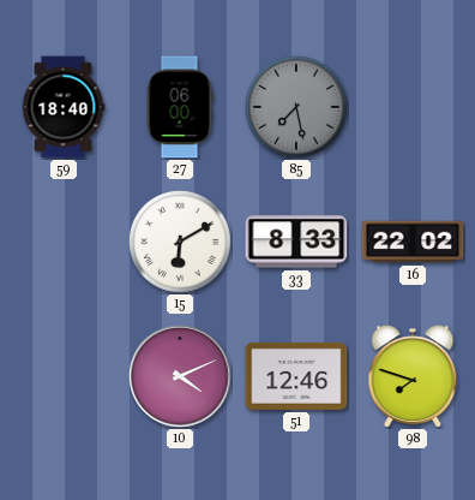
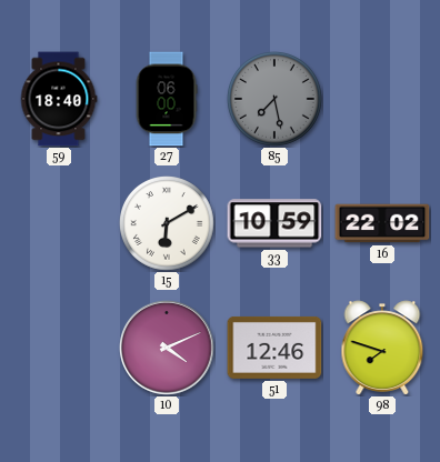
33: 8:33 -> 10:59
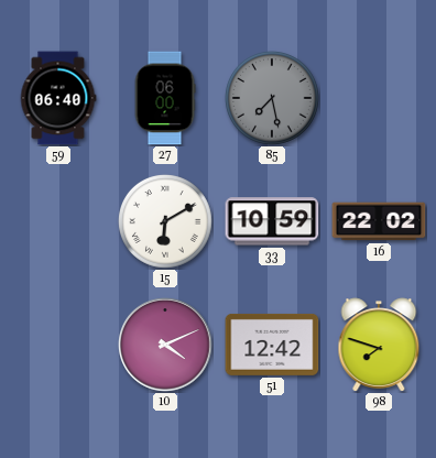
59: 18:40 -> 06:40
51: 12:46 -> 12:42
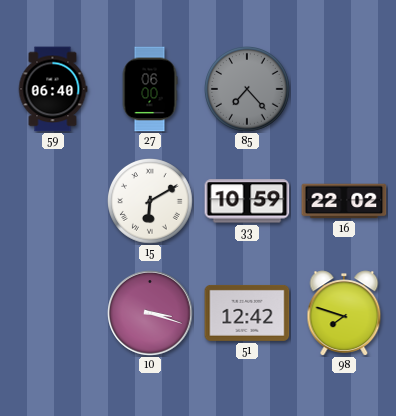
85: 7:28 -> 7:23
10: 4:11 -> 3:18
